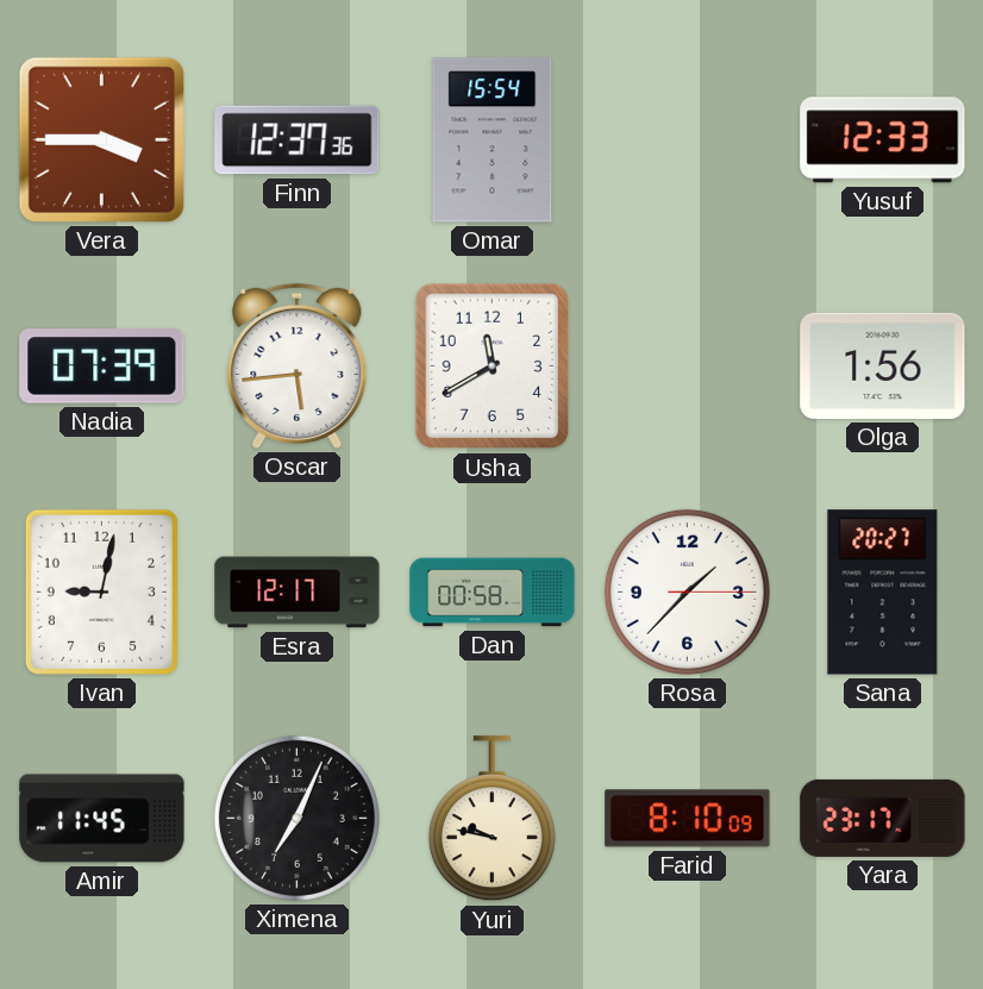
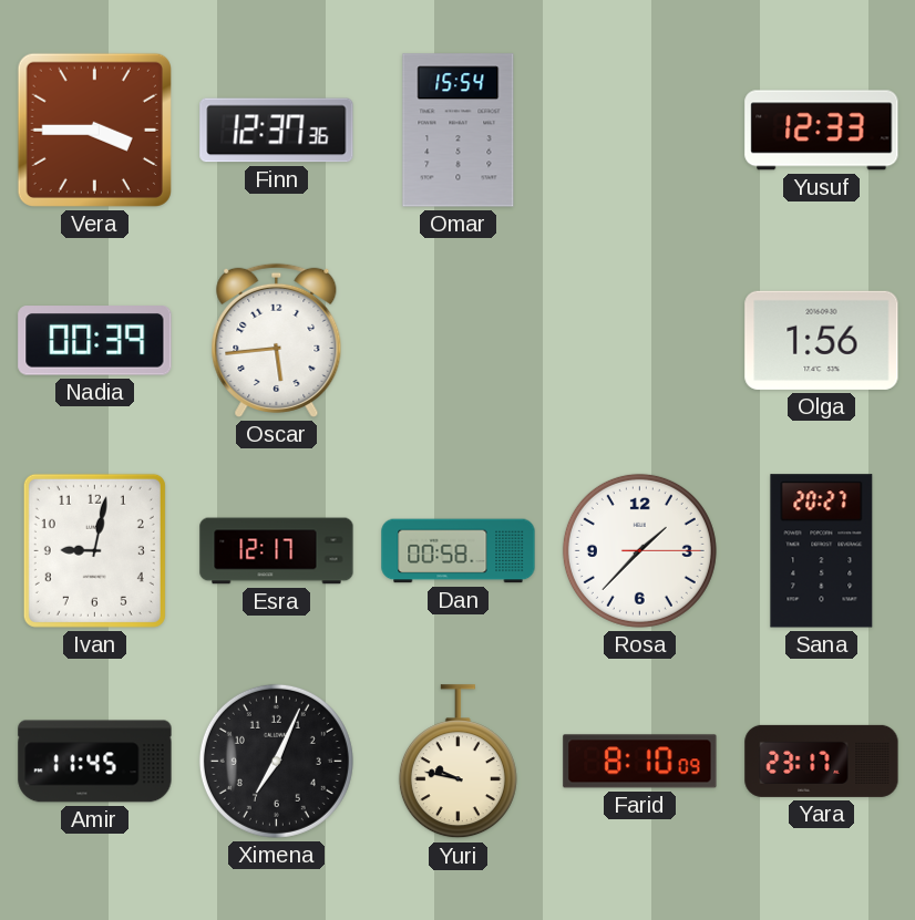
Nadia: 07:39 -> 00:39
Usha: 11:40 -> none
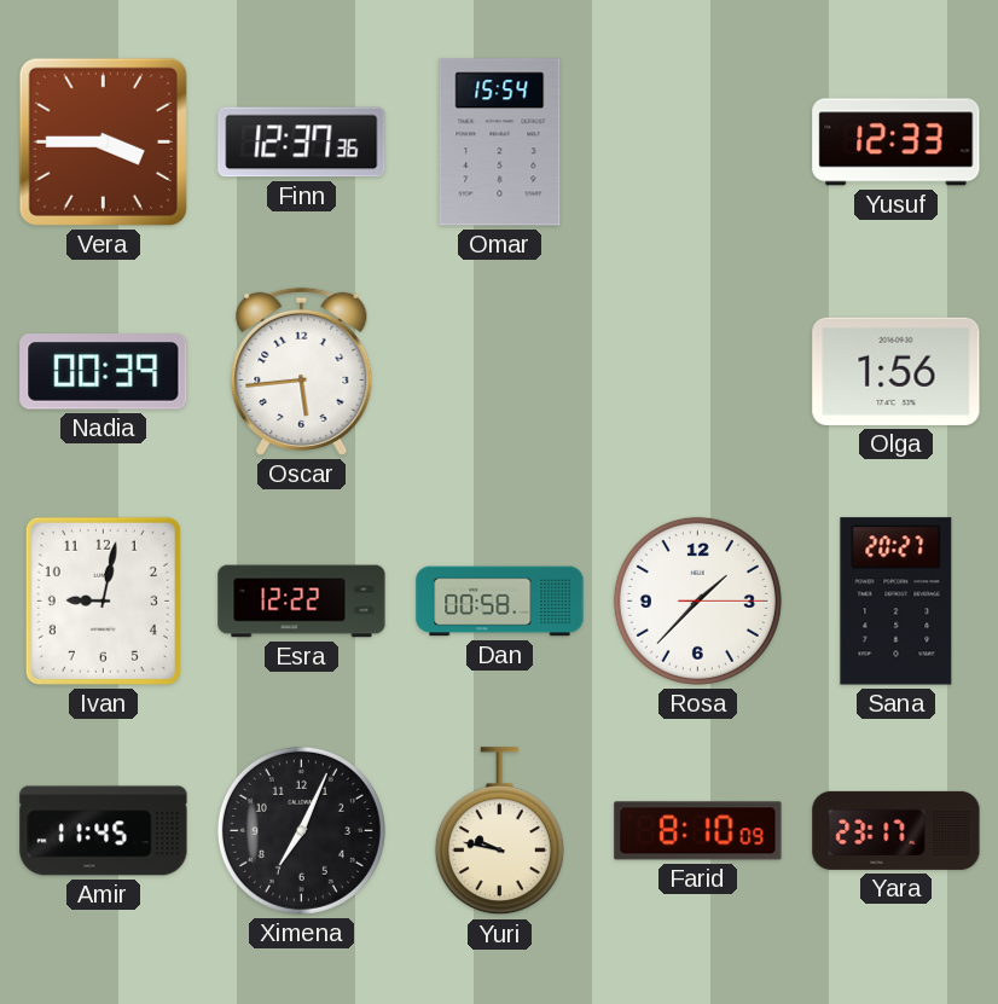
Esra: 12:17 -> 12:22
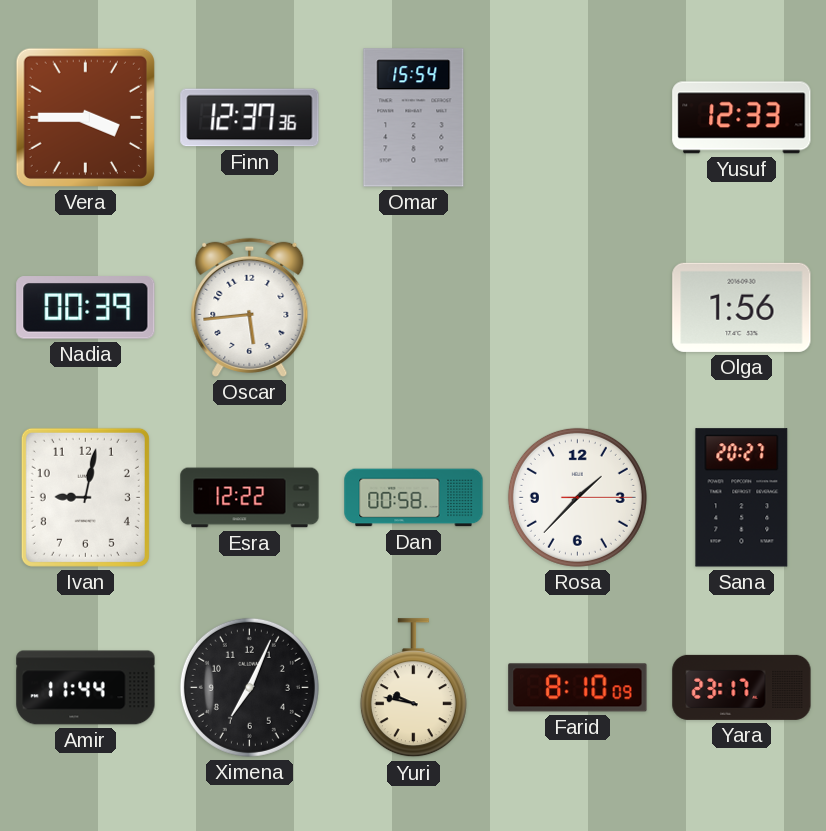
Amir: 11:45 -> 11:44
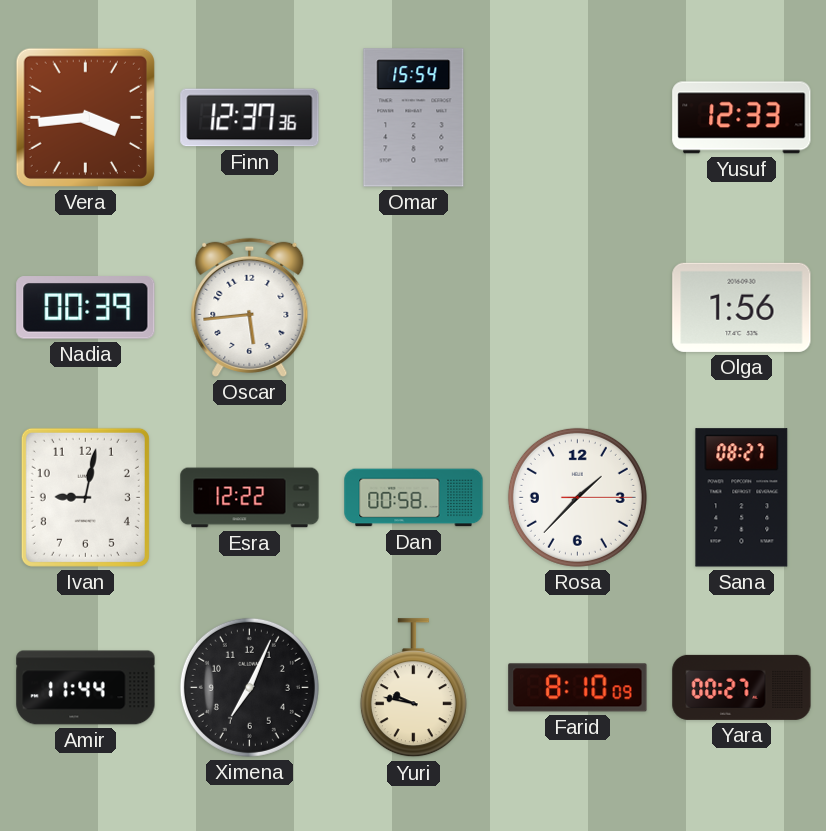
Vera: 3:45 -> 3:44
Sana: 20:27 -> 08:27
Yara: 23:17 -> 00:27
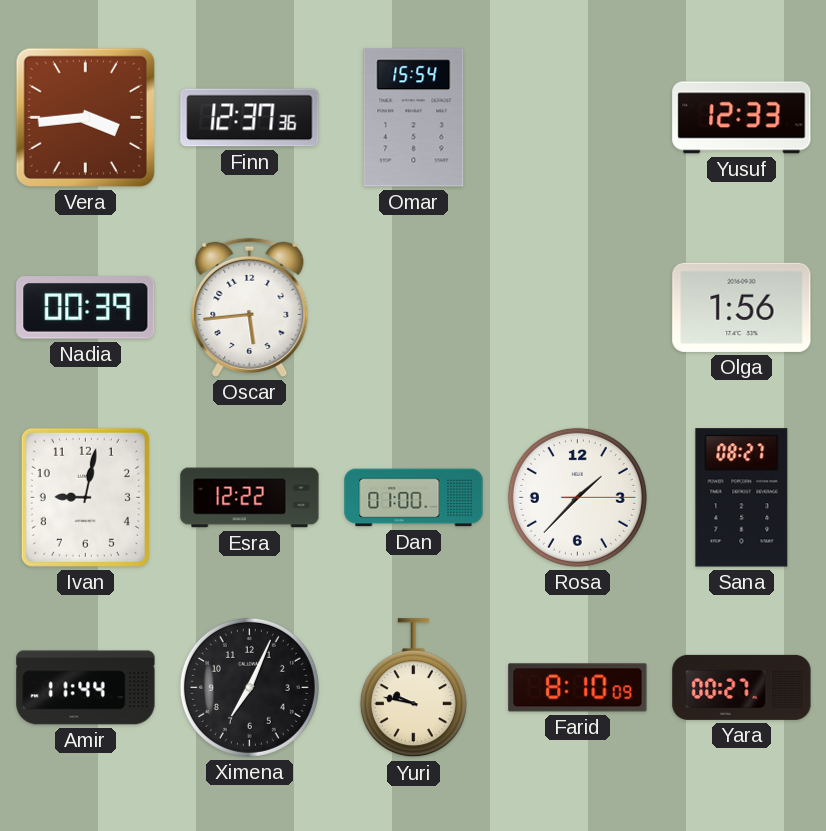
Dan: 00:58 -> 01:00
